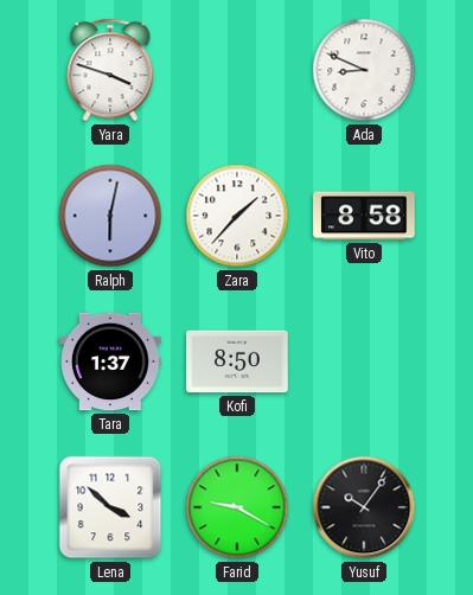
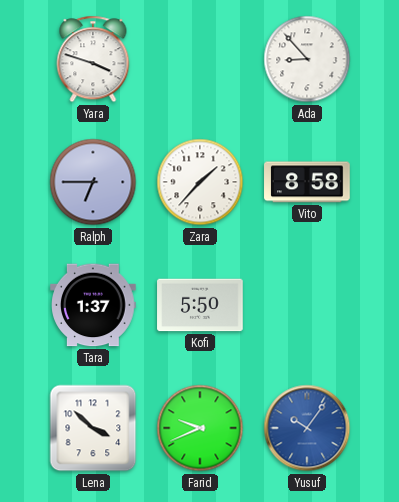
Ada: 8:49 -> 8:53
Ralph: 6:02 -> 6:45
Kofi: 8:50 -> 5:50
Farid: 9:20 -> 9:41
Yusuf dial: black -> blue
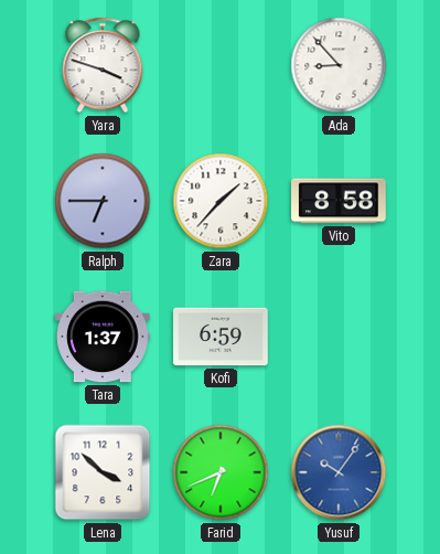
Kofi: 5:50 -> 6:59
Farid: 9:41 -> 6:41
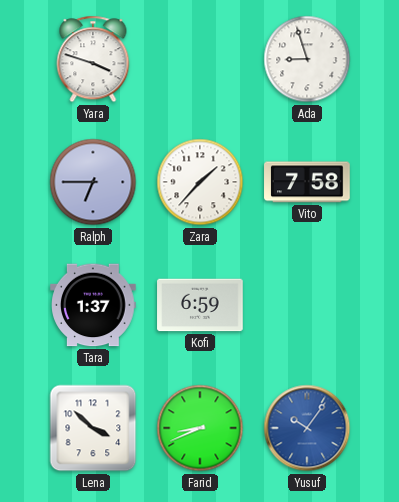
Ada: 8:53 -> 8:57
Vito: 8:58 -> 7:58
Farid: 6:41 -> 8:41
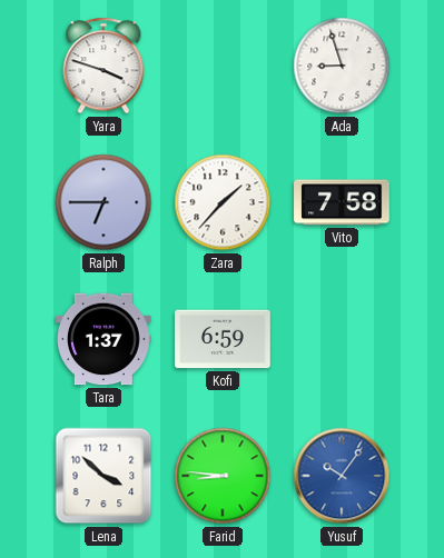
Farid: 8:41 -> 8:46
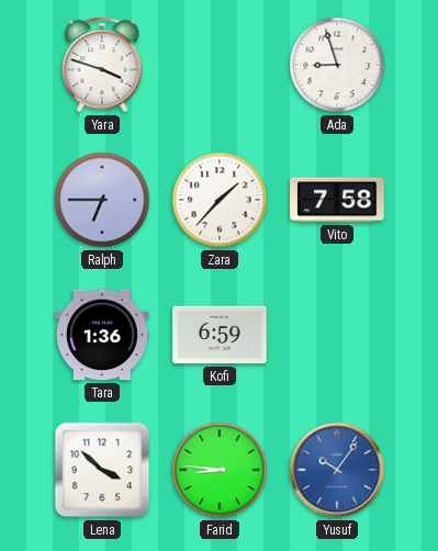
Tara: 1:37 -> 1:36
